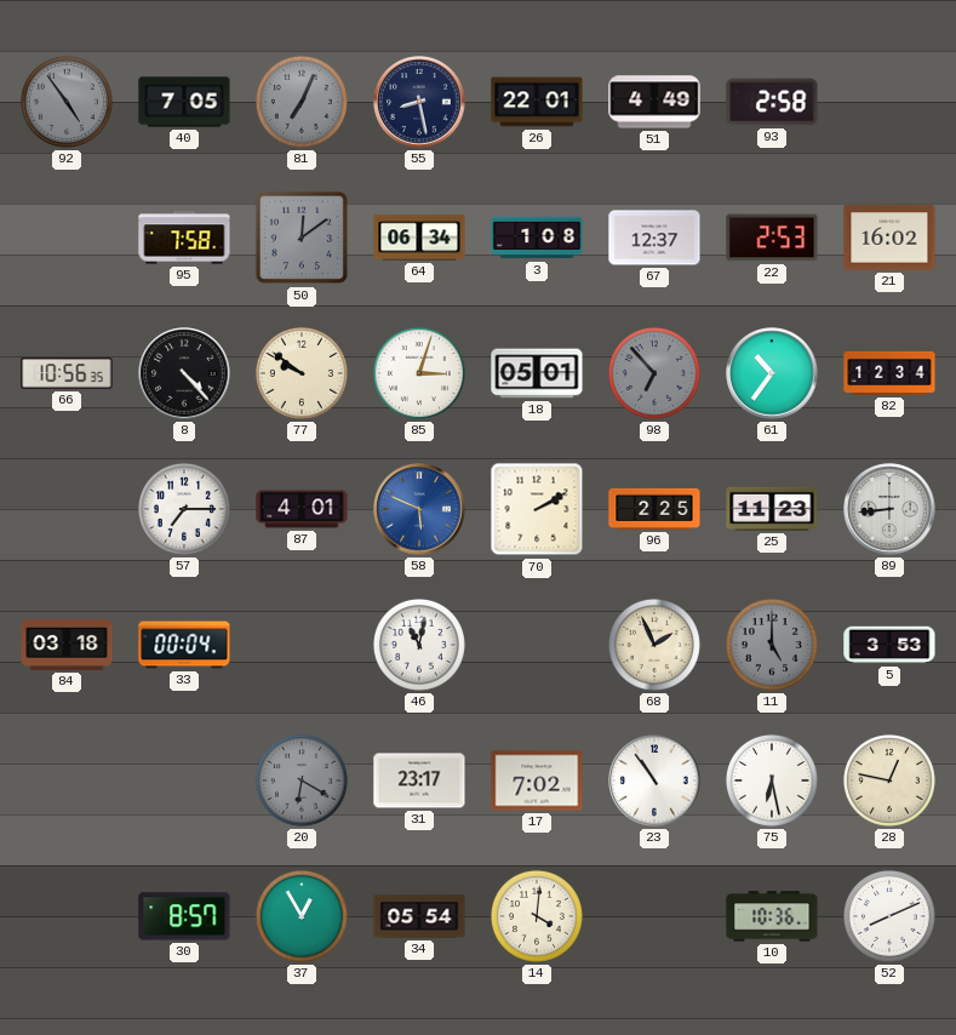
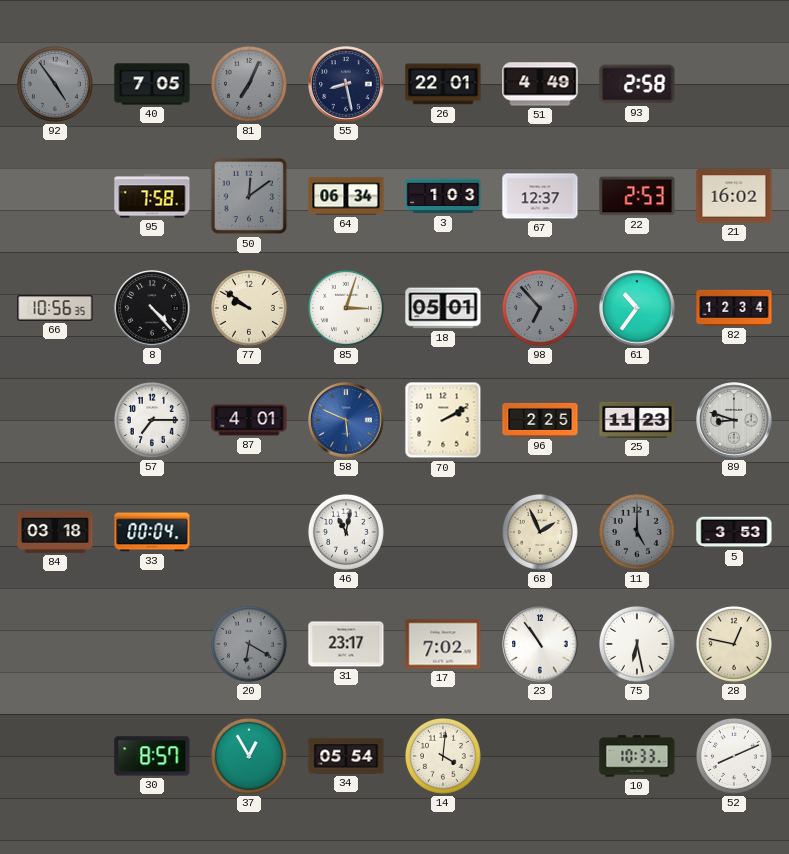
3: 1:08 -> 1:03
89: 8:44 -> 8:48
10: 10:36 -> 10:33
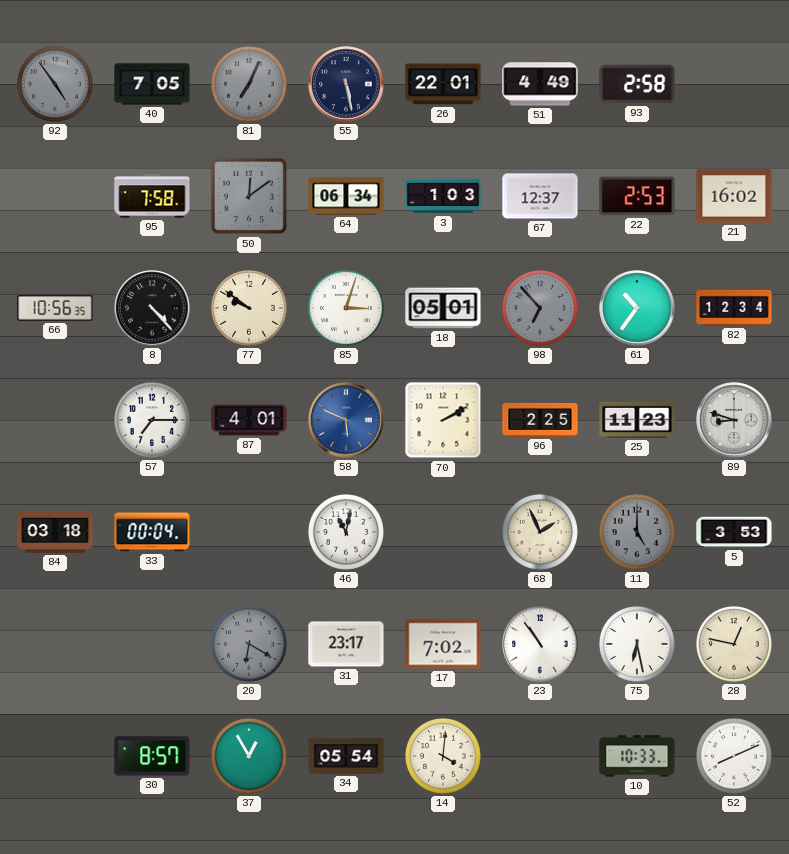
55: 8:28 -> 5:28
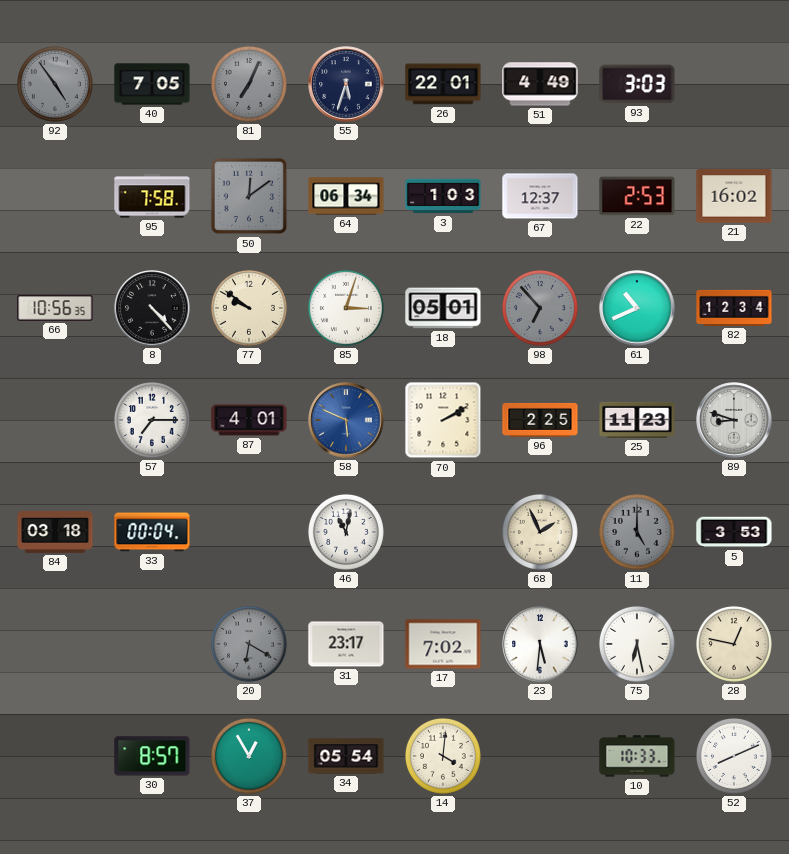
55: 5:28 -> 5:33
93: 2:58 -> 3:03
61: 10:36 -> 10:41
23: 10:54 -> 5:31
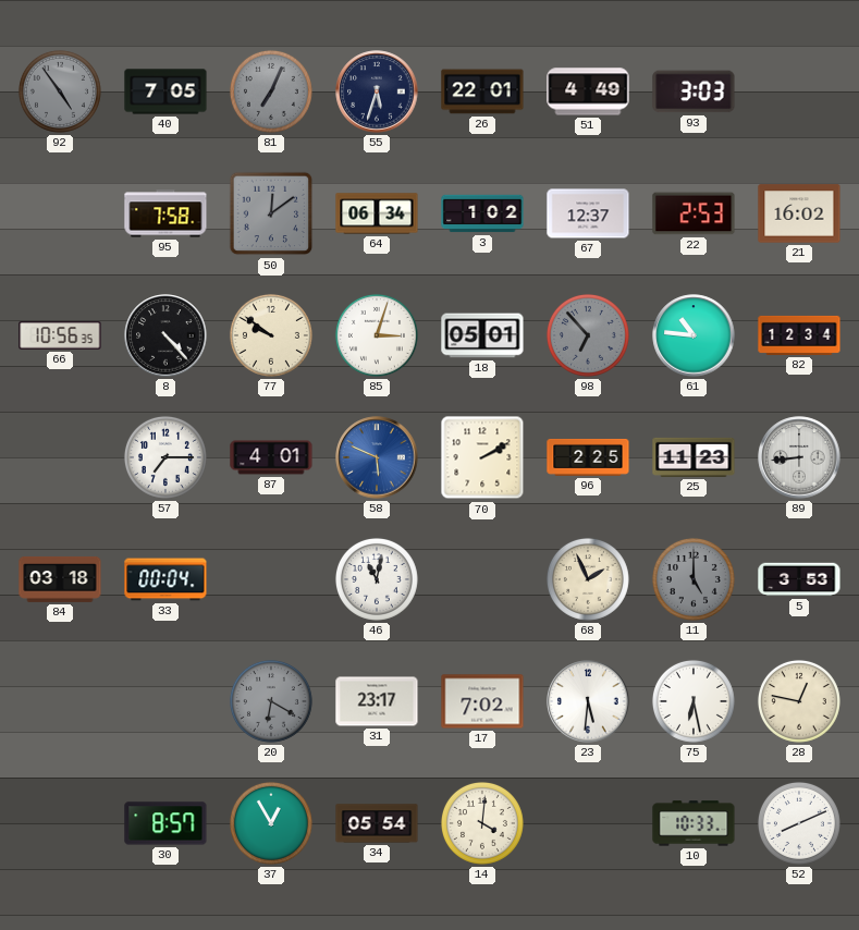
3: 1:03 -> 1:02
61: 10:41 -> 10:46
89: 8:48 -> 8:44
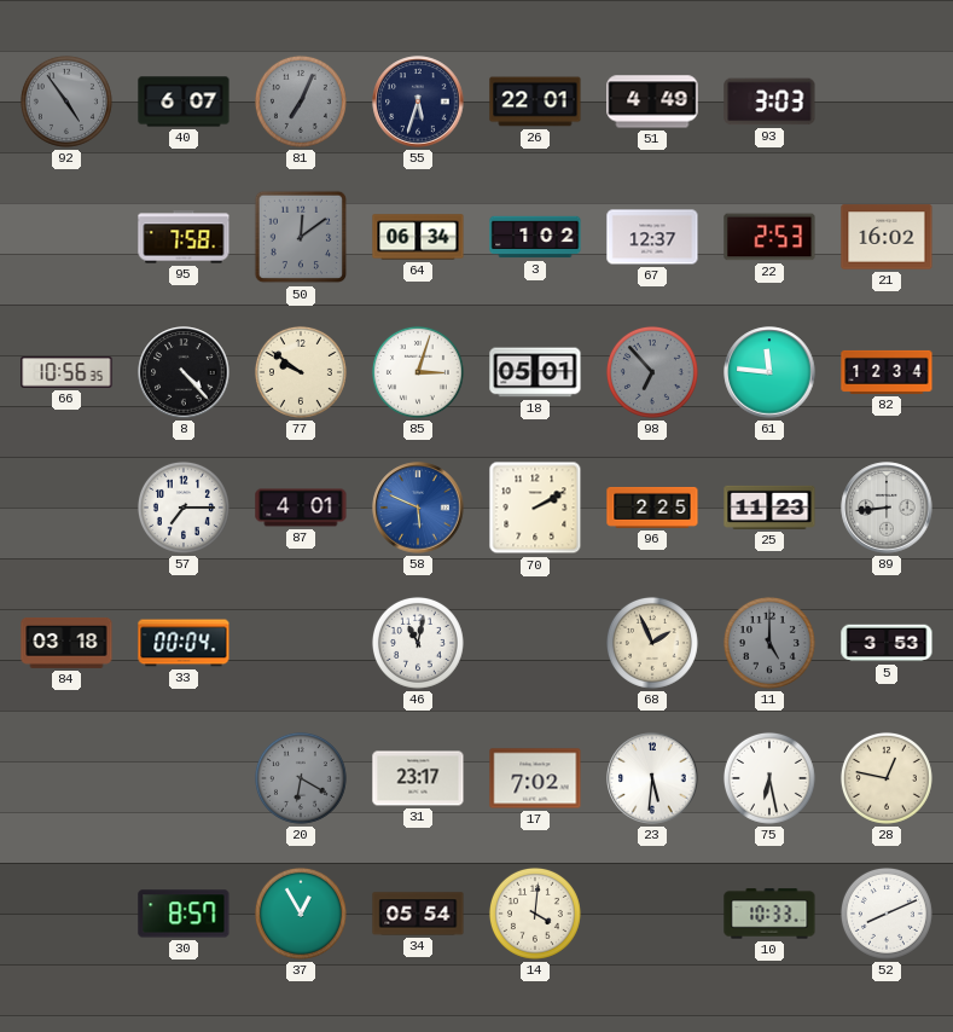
40: 7:05 -> 6:07
61: 10:46 -> 11:46
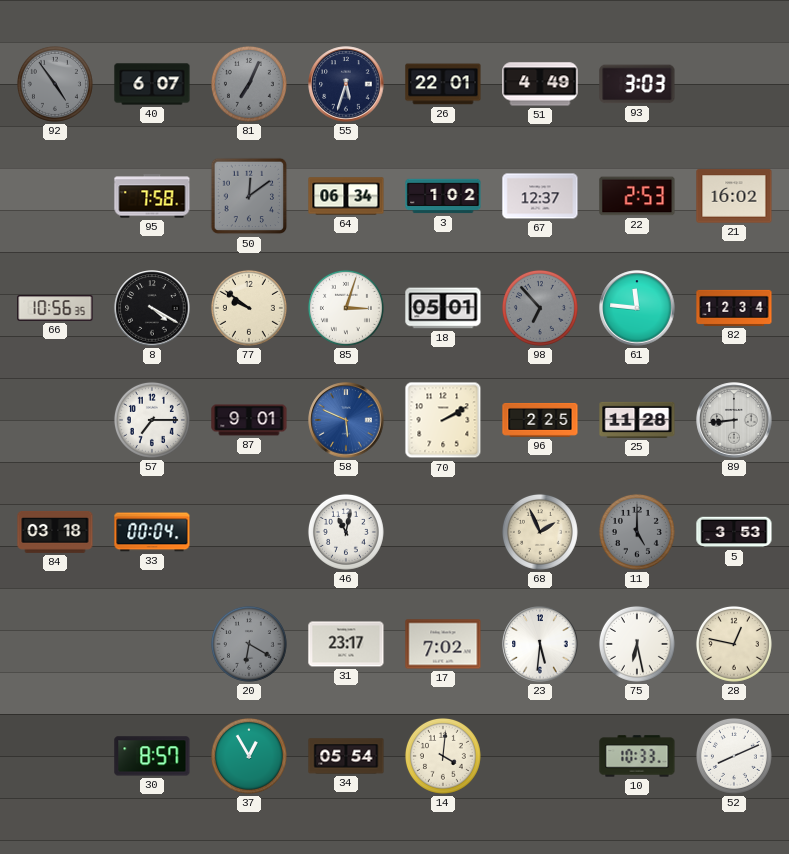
8: 4:23 -> 4:20
87: 4:01 -> 9:01
25: 11:23 -> 11:28
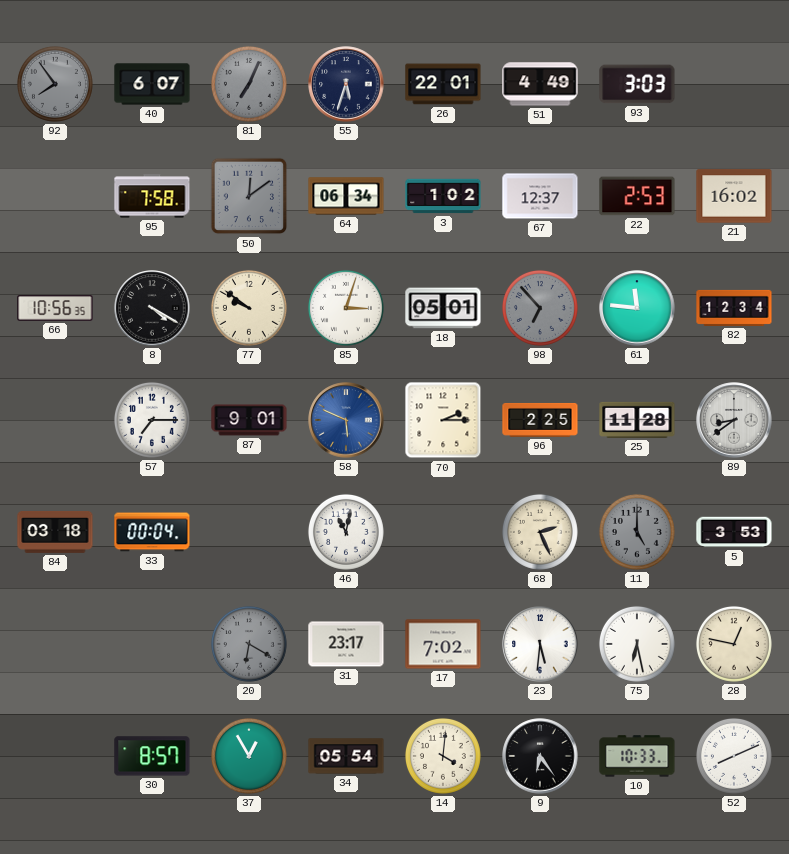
92: 4:54 -> 7:54
70: 2:10 -> 2:15
89: 8:44 -> 8:39
68: 1:56 -> 2:26
9: none -> 6:24
